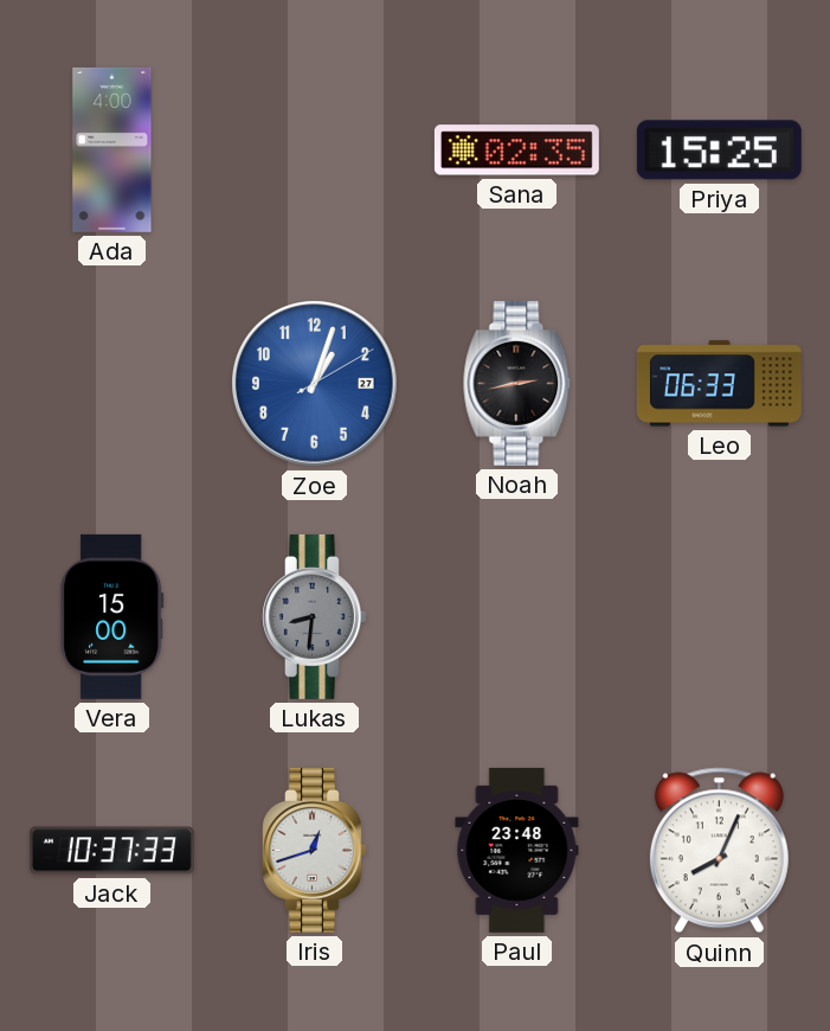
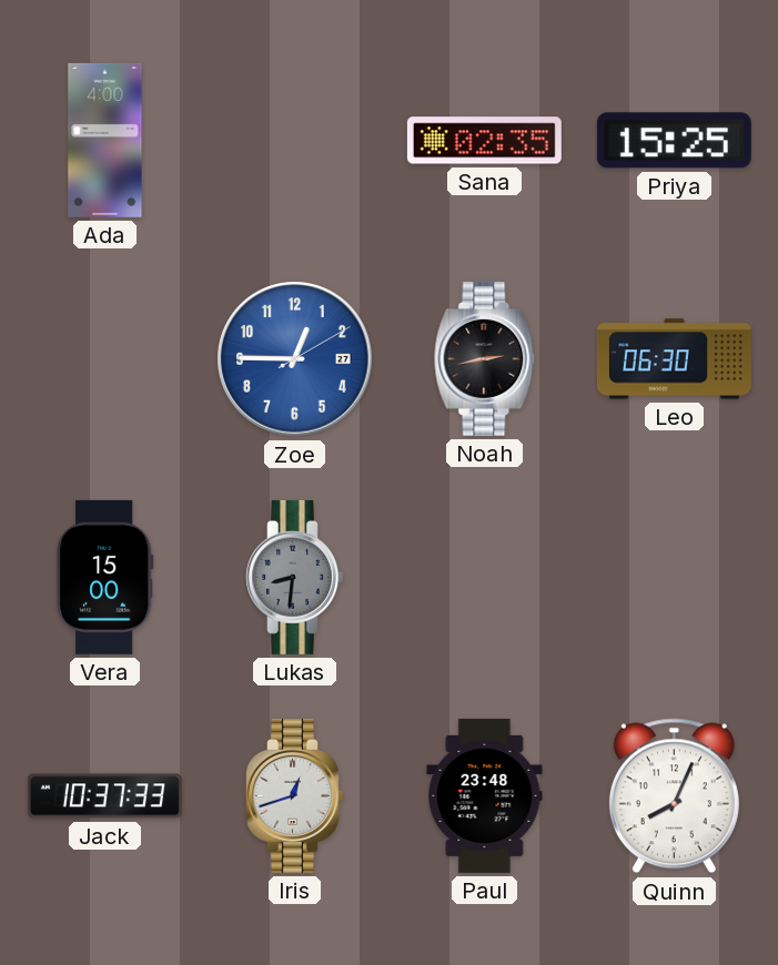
Zoe: 1:03 -> 12:45
Leo: 06:33 -> 06:30
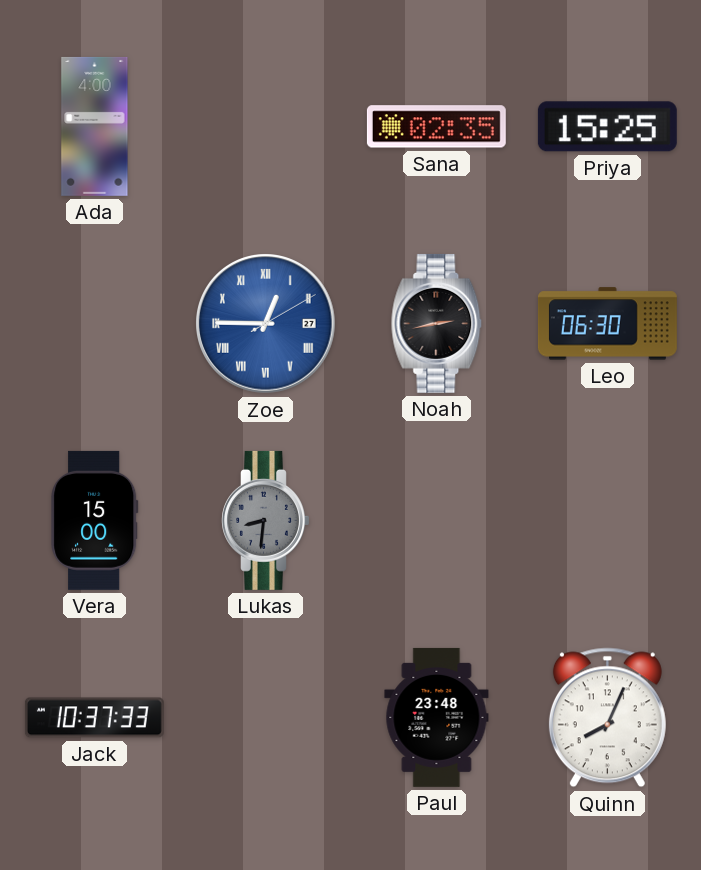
Zoe numerals: Arabic -> Roman
Iris: 12:42 -> none
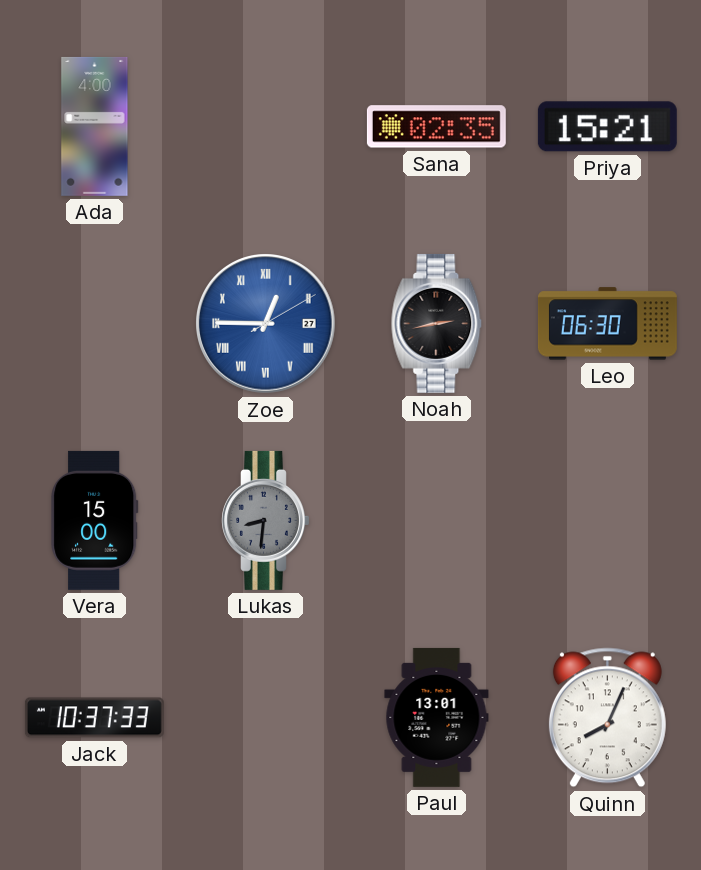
Priya: 15:25 -> 15:21
Paul: 23:48 -> 13:01
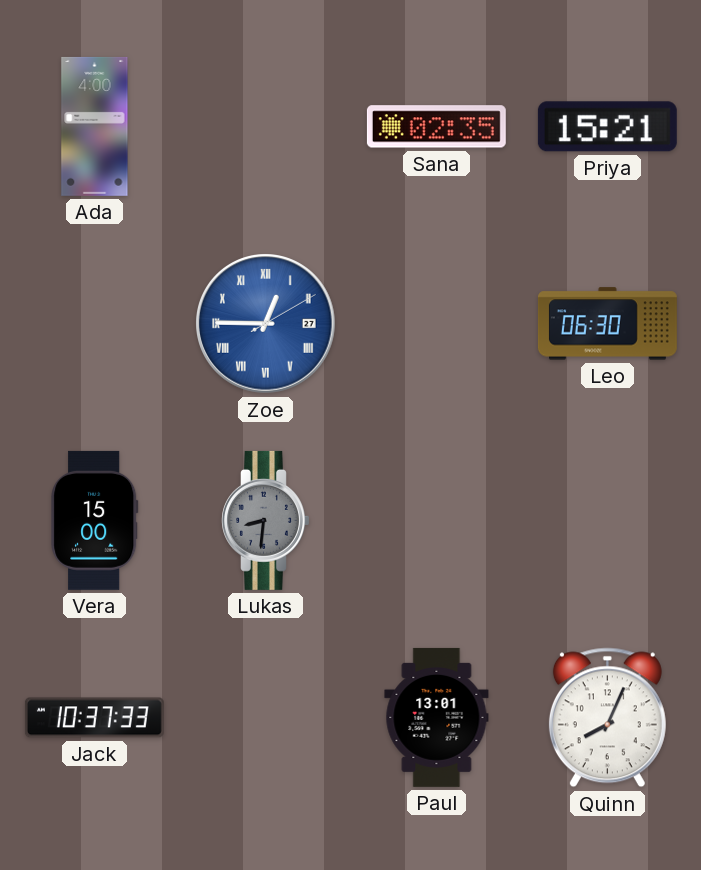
Noah: 2:43 -> none
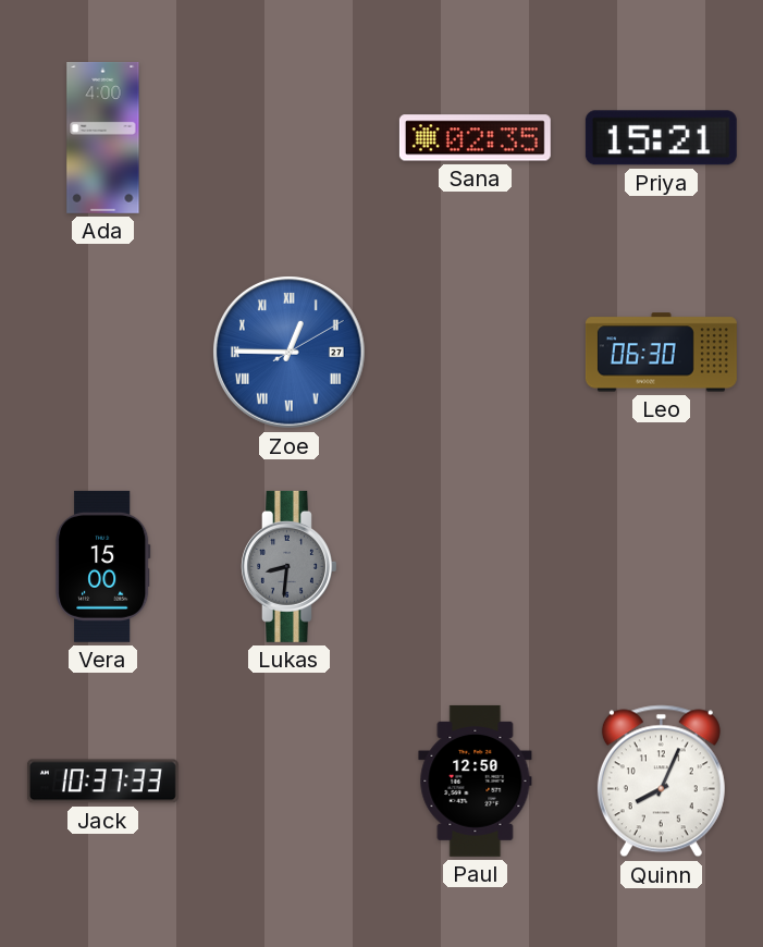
Paul: 13:01 -> 12:50
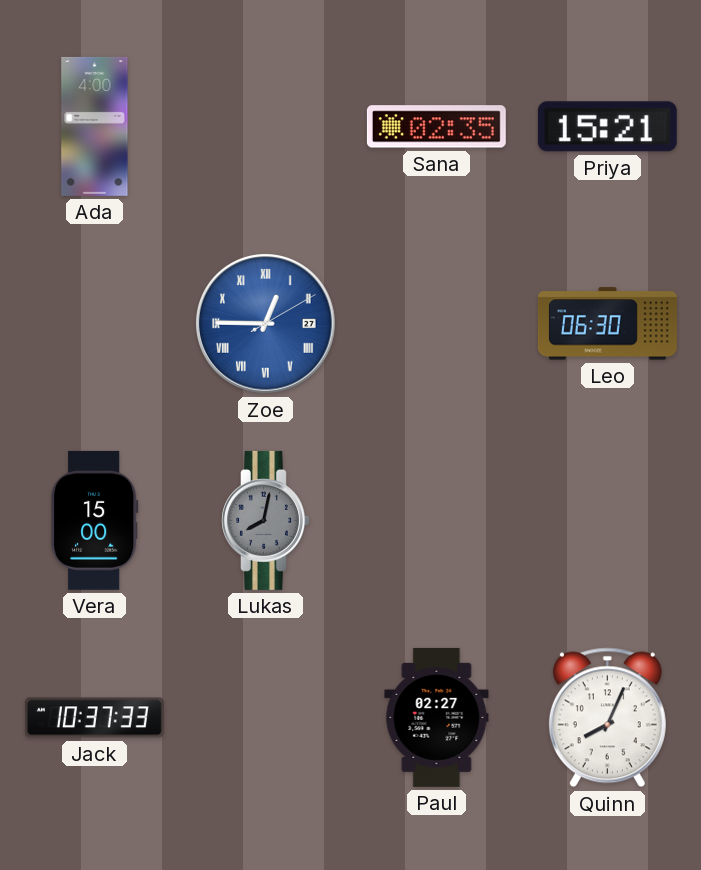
Lukas: 8:31 -> 8:02
Paul: 12:50 -> 02:27
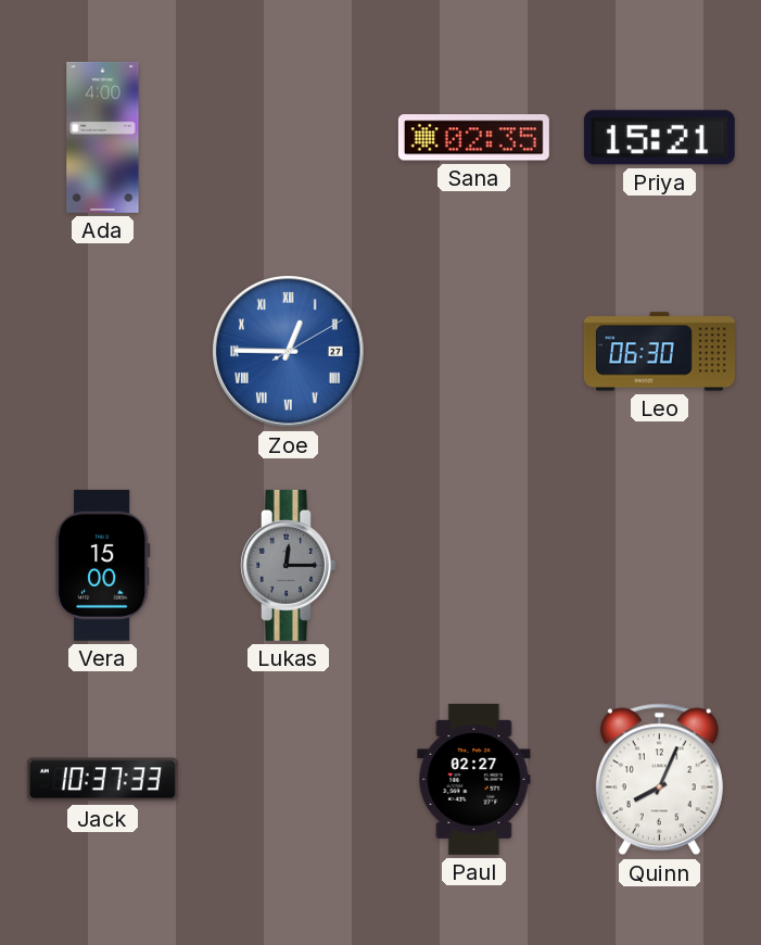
Lukas: 8:02 -> 12:15
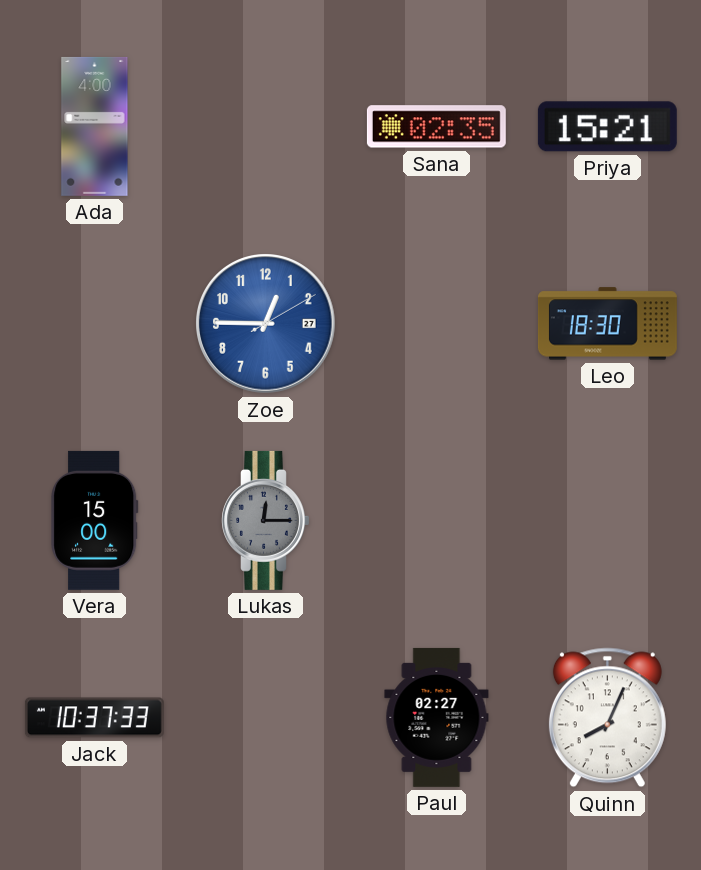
Zoe numerals: Roman -> Arabic
Leo: 06:30 -> 18:30
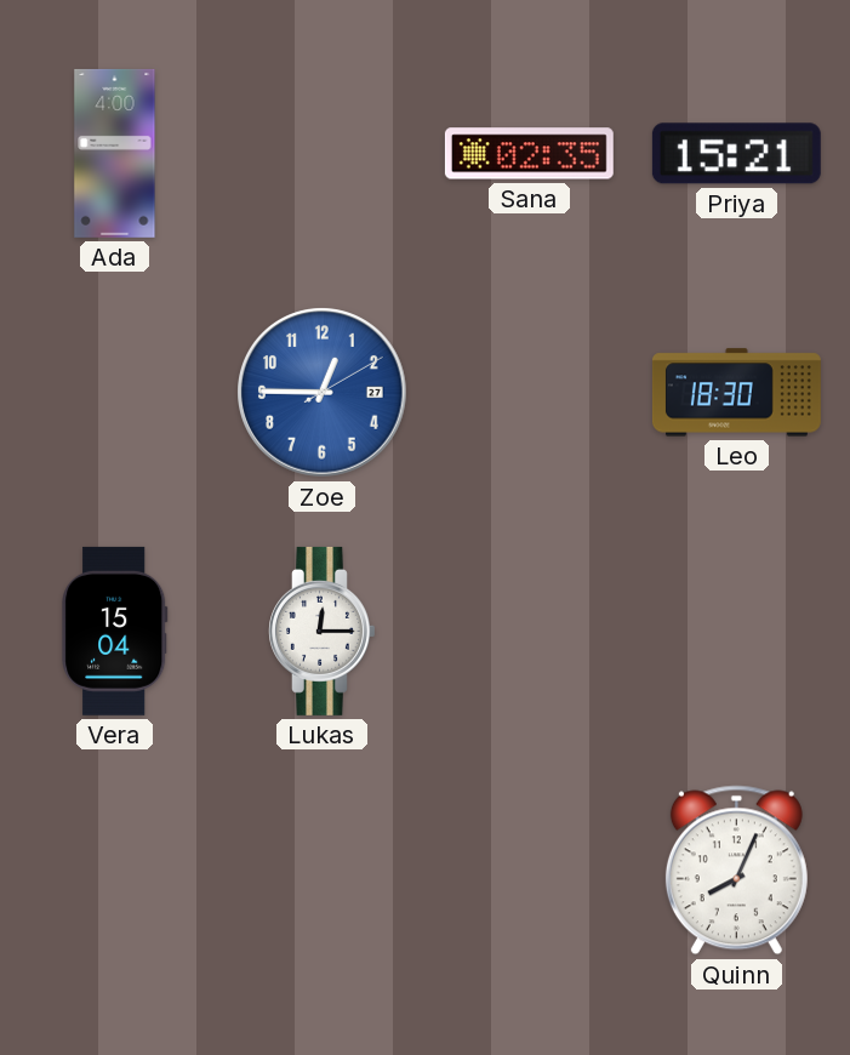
Vera: 15:00 -> 15:04
Lukas dial: grey -> white
Jack: 10:37 -> none
Paul: 02:27 -> none
